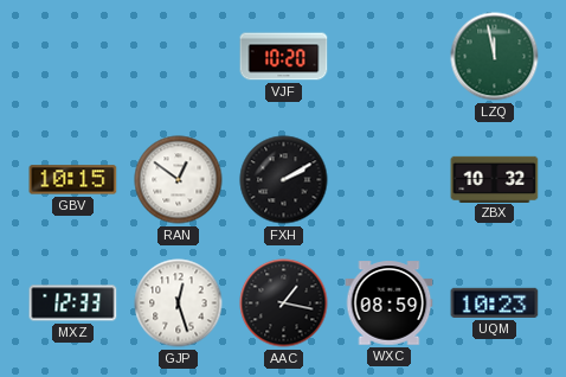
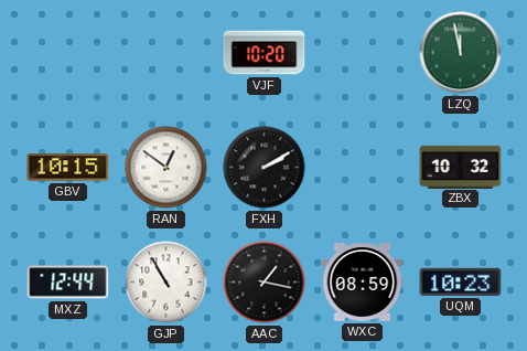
MXZ: 12:33 -> 12:44
GJP: 12:27 -> 10:55
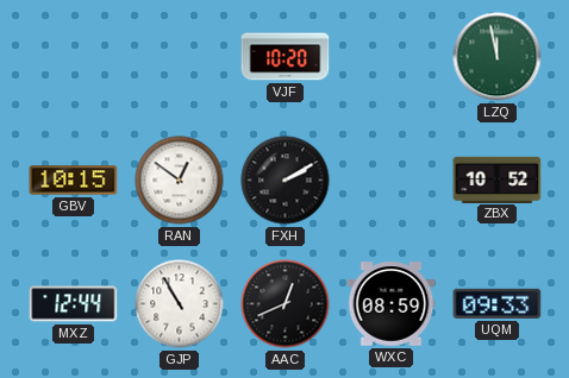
ZBX: 10:32 -> 10:52
AAC: 1:17 -> 12:41
UQM: 10:23 -> 09:33
